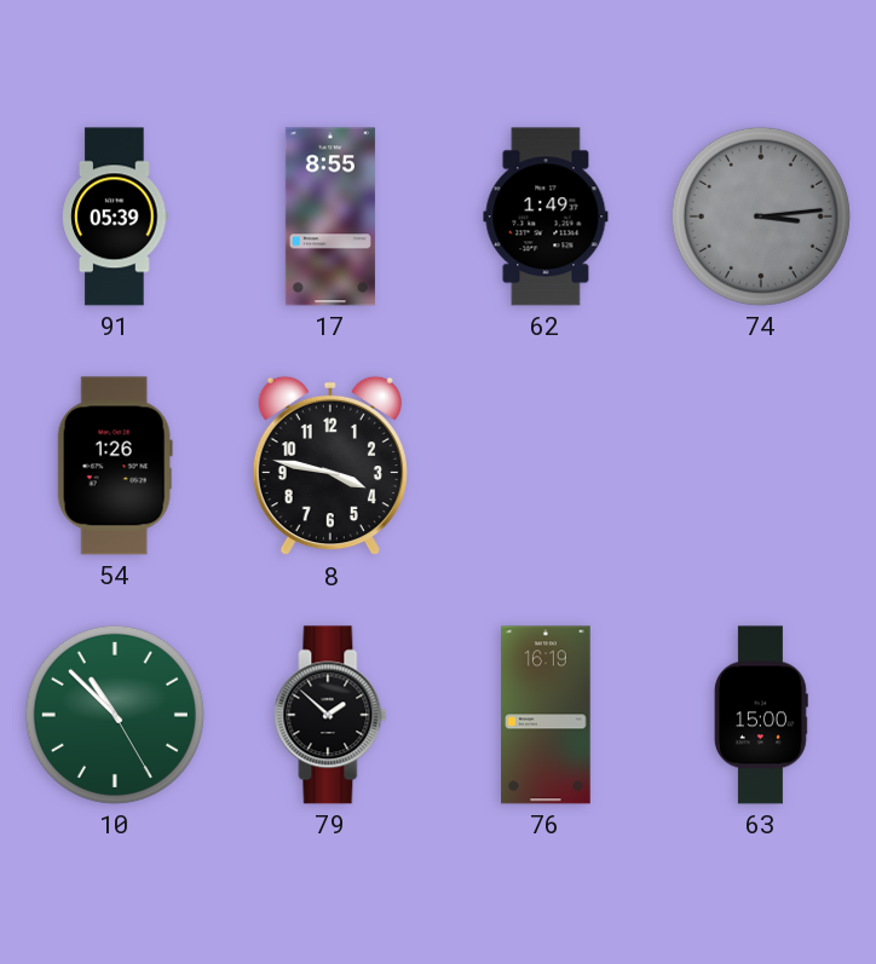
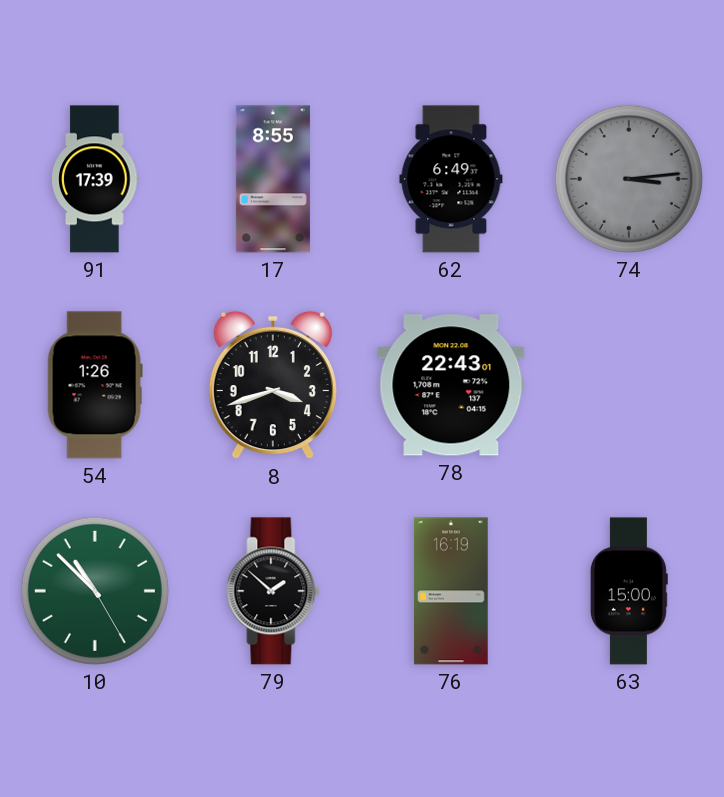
91: 05:39 -> 17:39
62: 1:49 -> 6:49
8: 3:47 -> 3:42
78: none -> 22:43
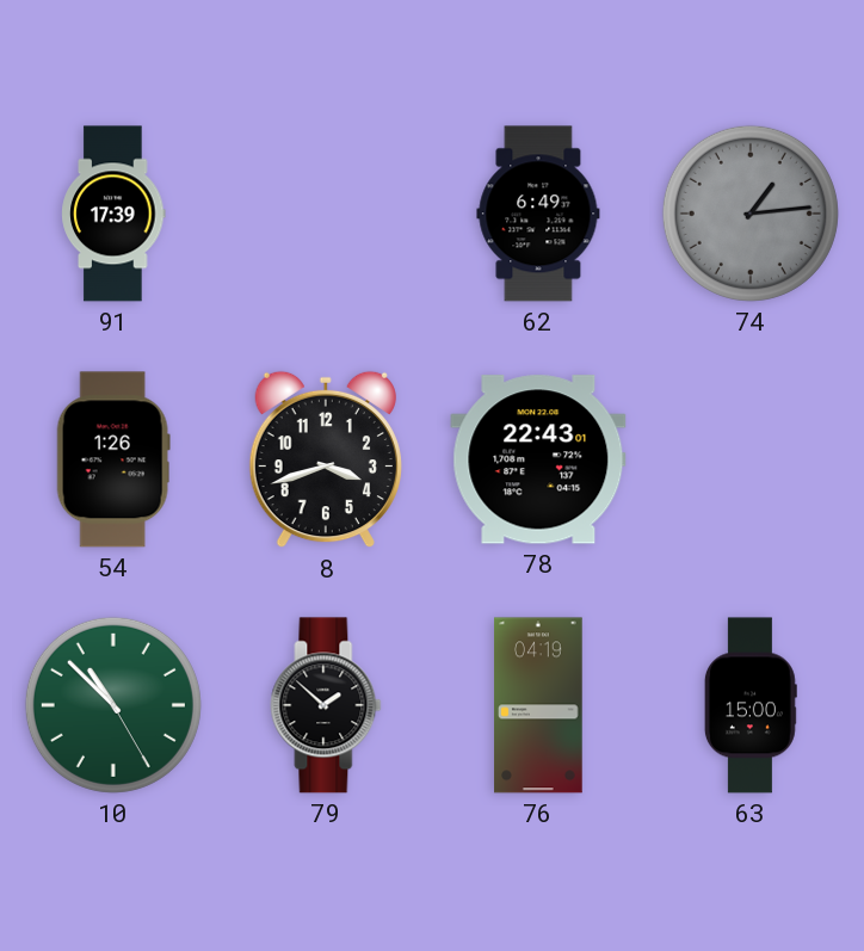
17: 8:55 -> none
74: 3:14 -> 1:14
76: 16:19 -> 04:19
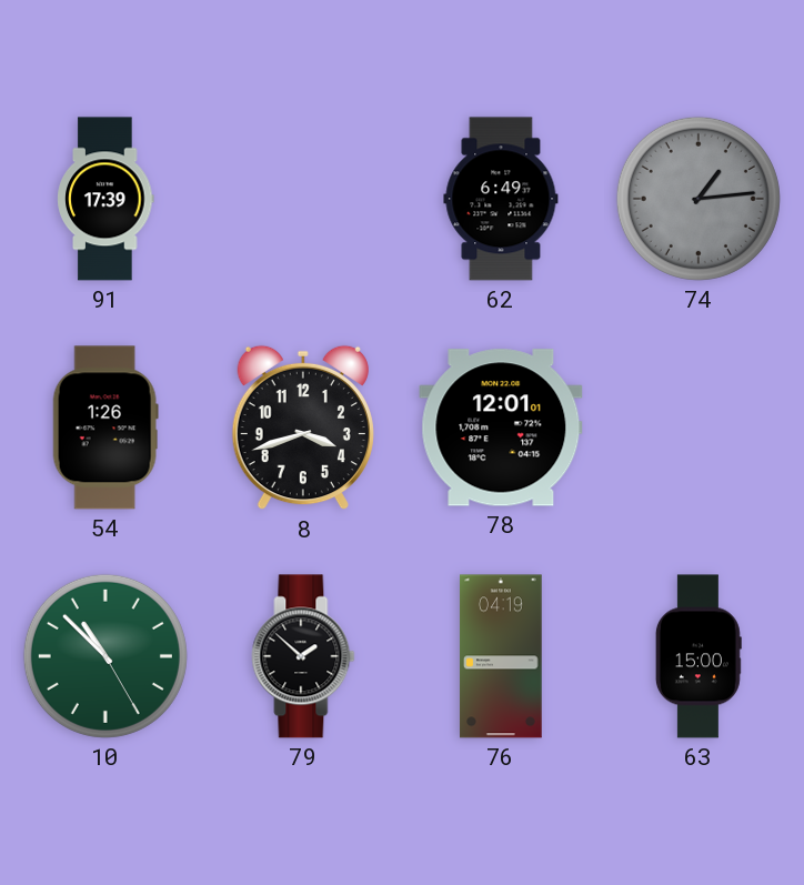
78: 22:43 -> 12:01
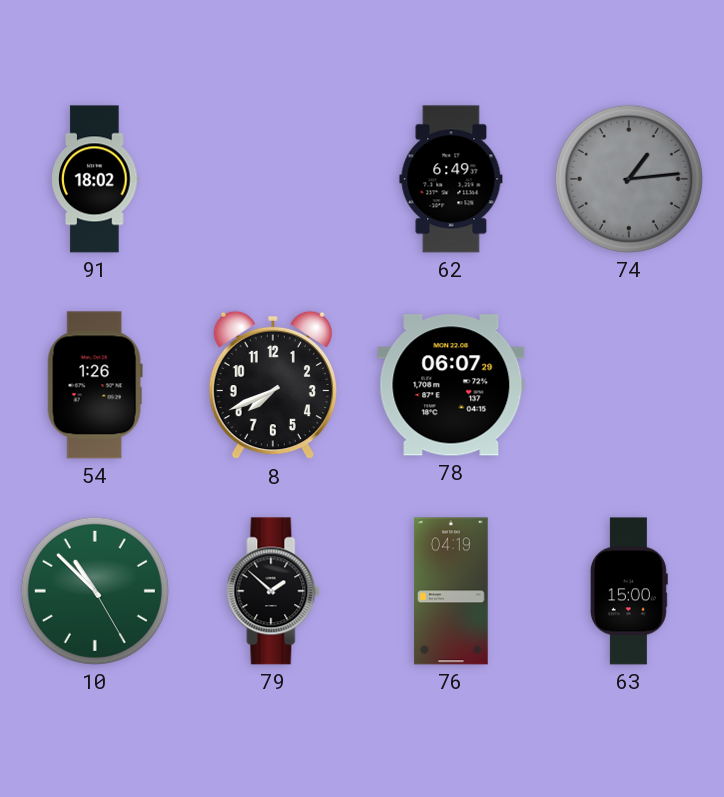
91: 17:39 -> 18:02
8: 3:42 -> 7:41
78: 12:01 -> 06:07
